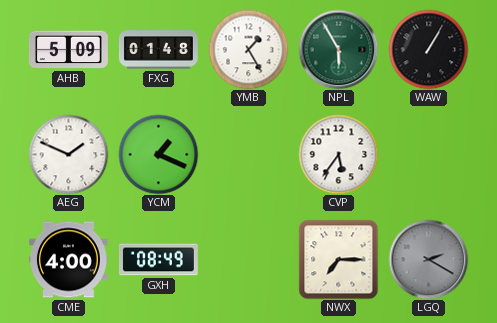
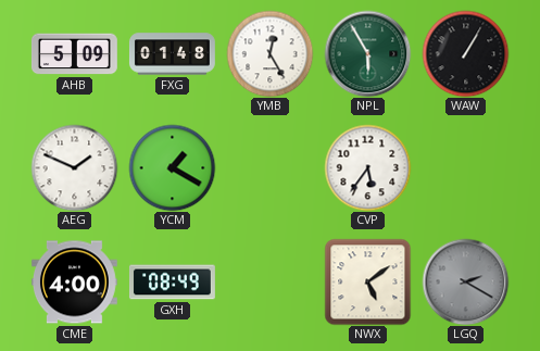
YMB: 1:25 -> 12:25
YCM: 1:19 -> 1:20
NWX: 7:15 -> 5:09
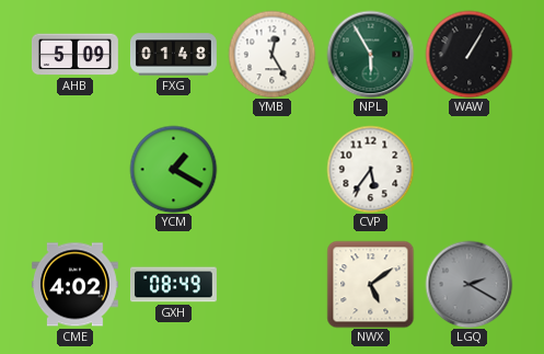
AEG: 1:49 -> none
CME: 4:00 -> 4:02
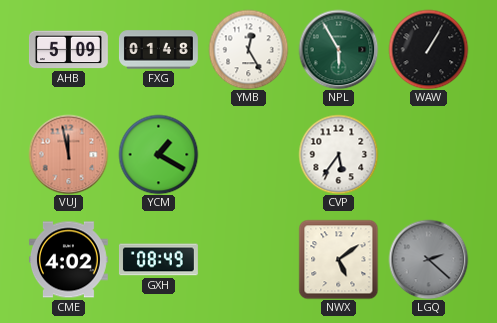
VUJ: none -> 11:58
LGQ: 2:20 -> 2:22
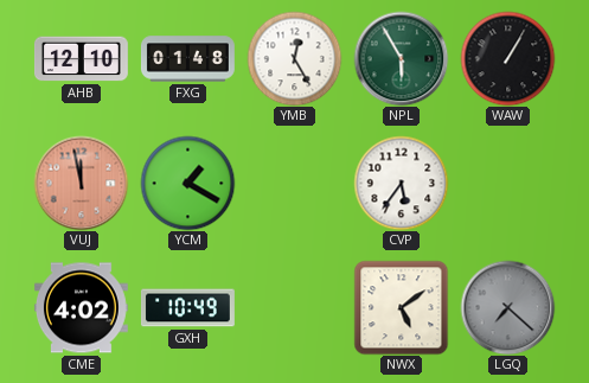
AHB: 5:09 -> 12:10
GXH: 08:49 -> 10:49
LGQ: 2:22 -> 7:22
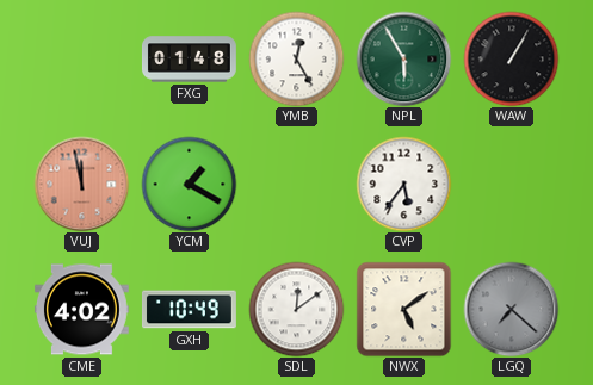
AHB: 12:10 -> none
SDL: none -> 12:09
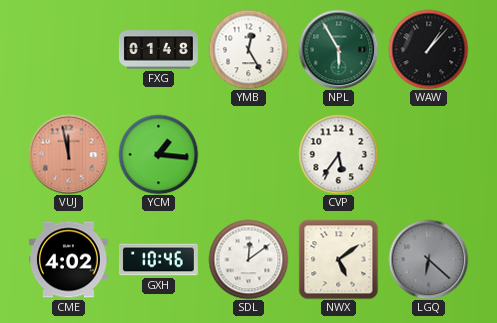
WAW: 1:05 -> 1:07
YCM: 1:20 -> 1:16
GXH: 10:49 -> 10:46
LGQ: 7:22 -> 6:22
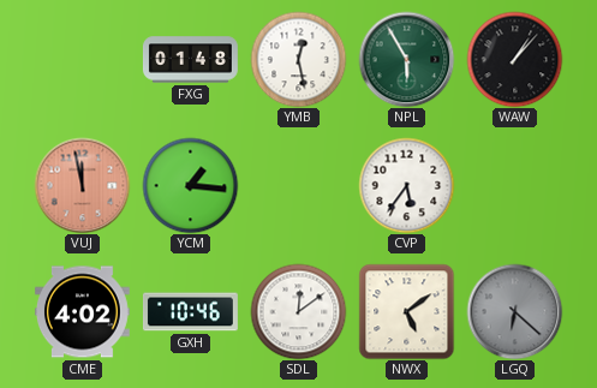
YMB: 12:25 -> 12:28
